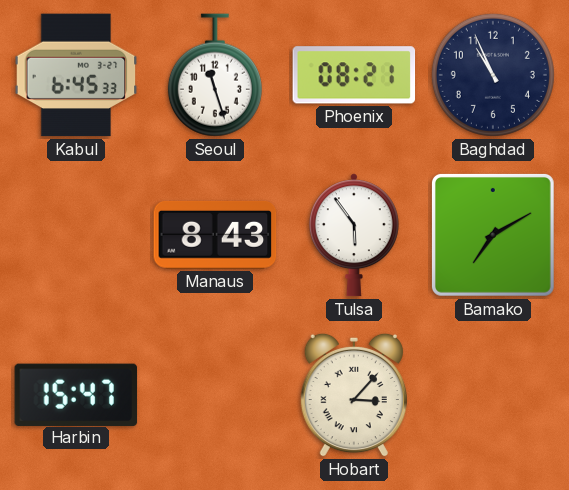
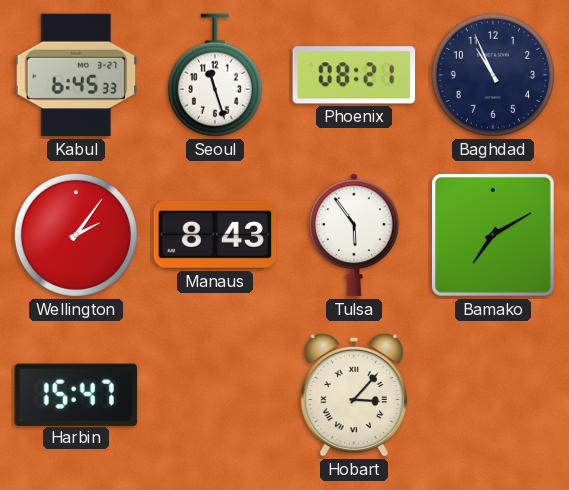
Wellington: none -> 2:06
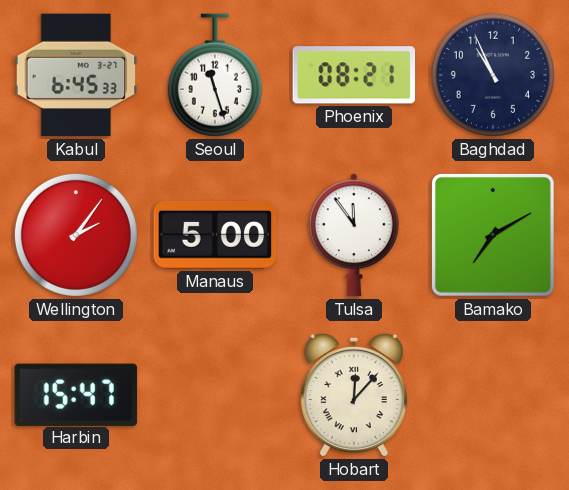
Manaus: 8:43 -> 5:00
Tulsa: 5:54 -> 11:54
Hobart: 3:07 -> 12:07
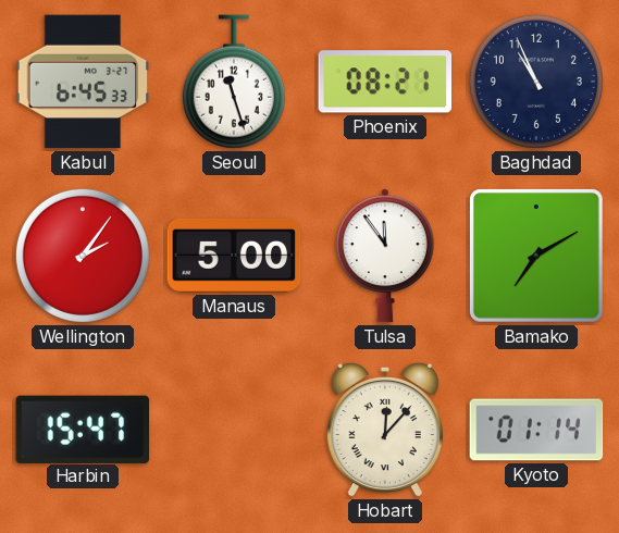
Kyoto: none -> 01:14
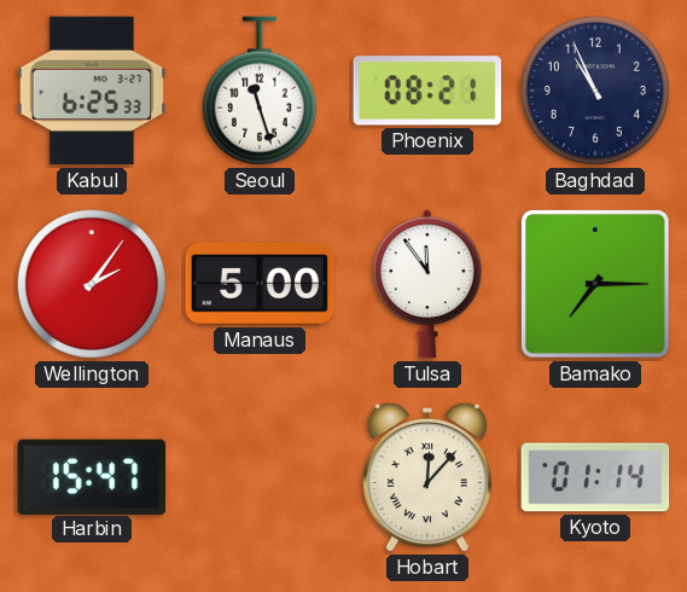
Kabul: 6:45 -> 6:25
Bamako: 7:10 -> 7:15
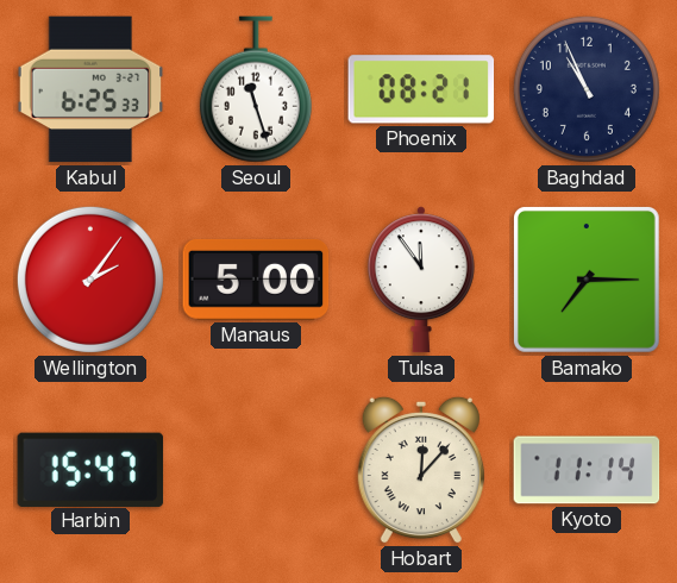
Kyoto: 01:14 -> 11:14
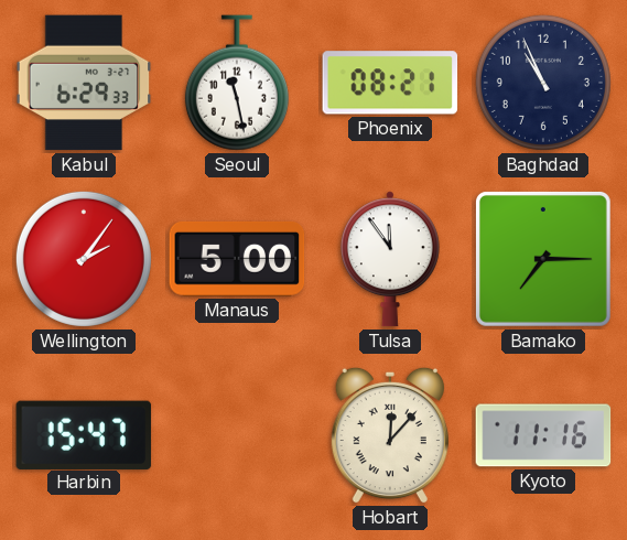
Kabul: 6:25 -> 6:29
Seoul: 11:27 -> 11:28
Kyoto: 11:14 -> 11:16
